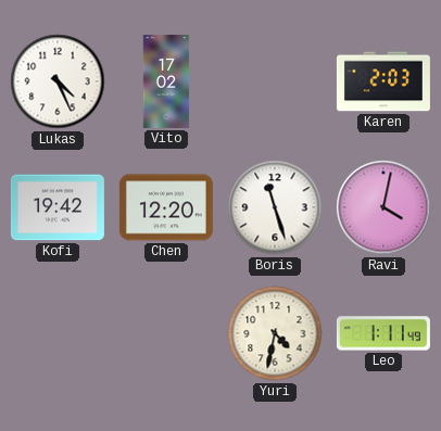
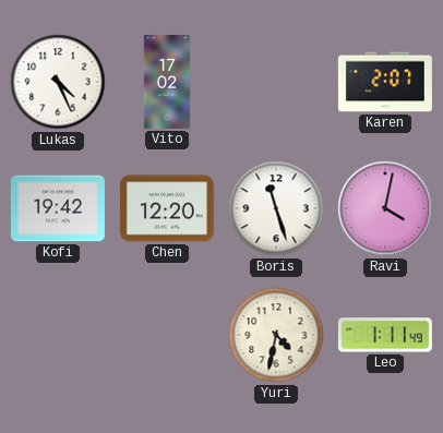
Karen: 2:03 -> 2:07
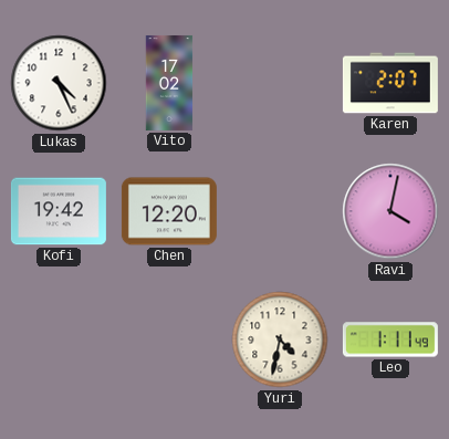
Boris: 11:27 -> none
